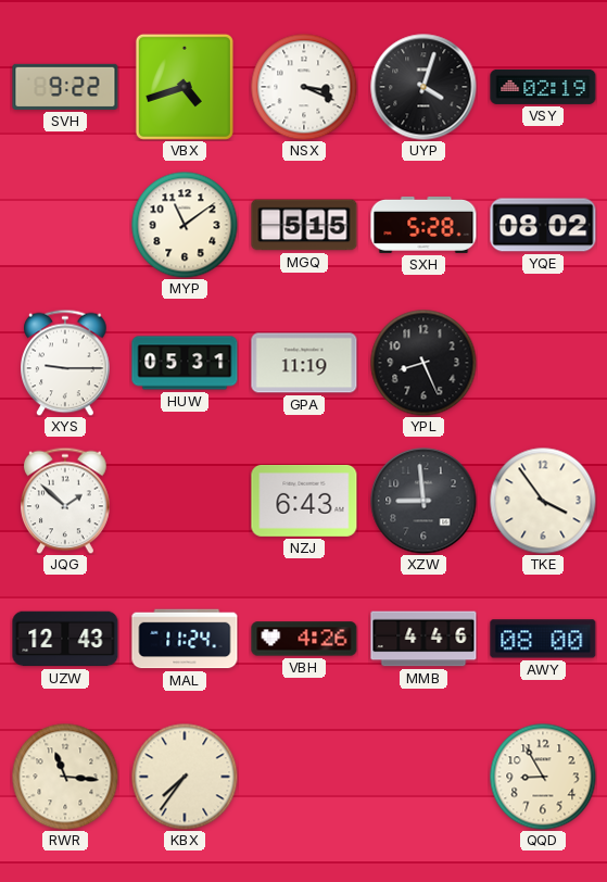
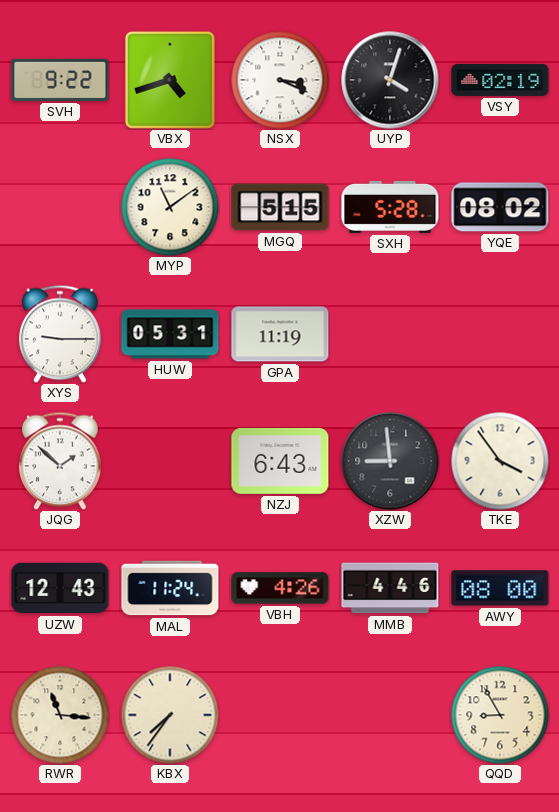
YPL: 8:26 -> none
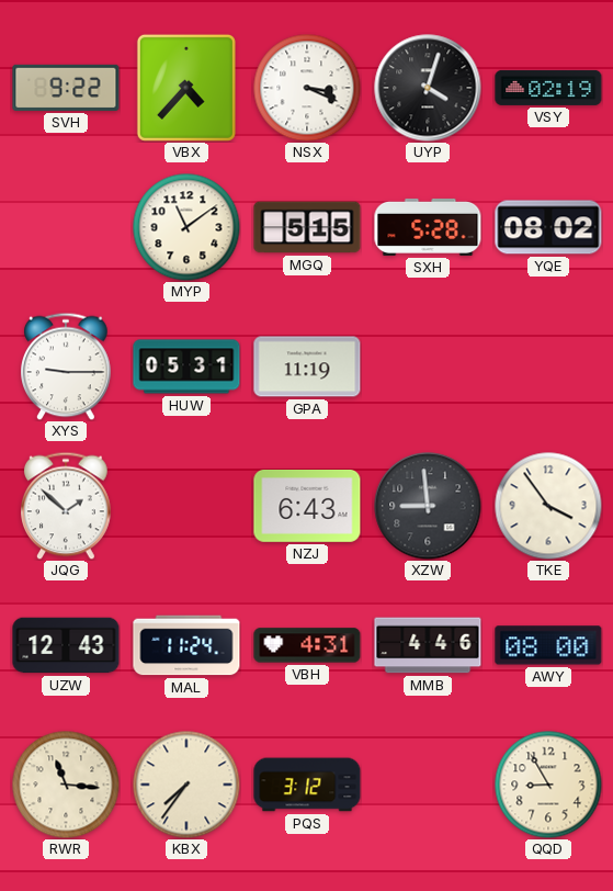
VBX: 4:42 -> 4:37
VBH: 4:26 -> 4:31
PQS: none -> 3:12
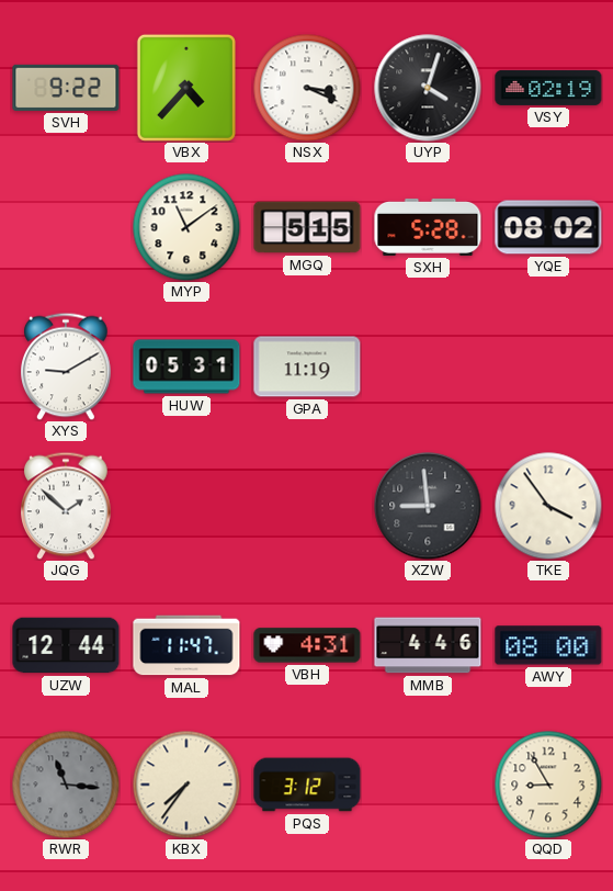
XYS: 9:15 -> 9:10
NZJ: 6:43 -> none
UZW: 12:43 -> 12:44
MAL: 11:24 -> 11:47
RWR dial: cream -> grey
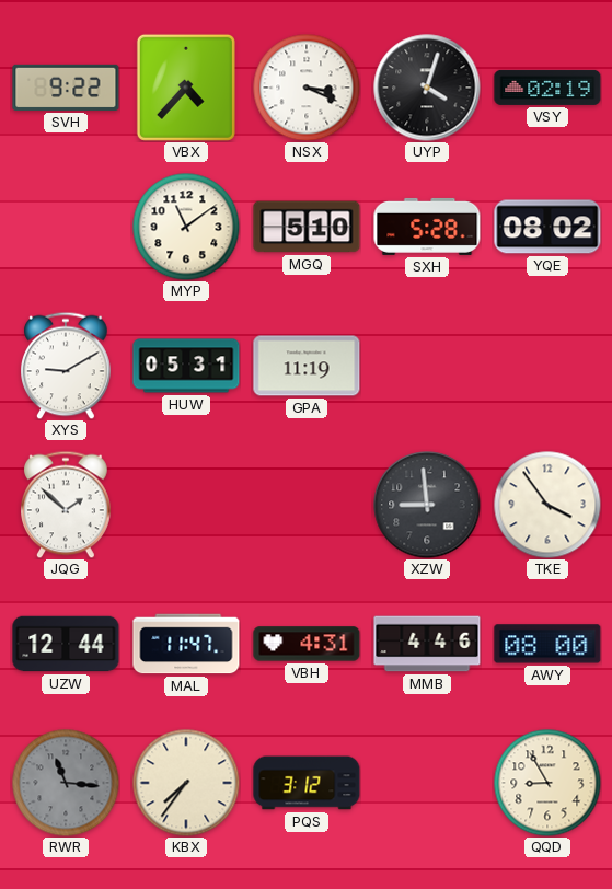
MGQ: 5:15 -> 5:10
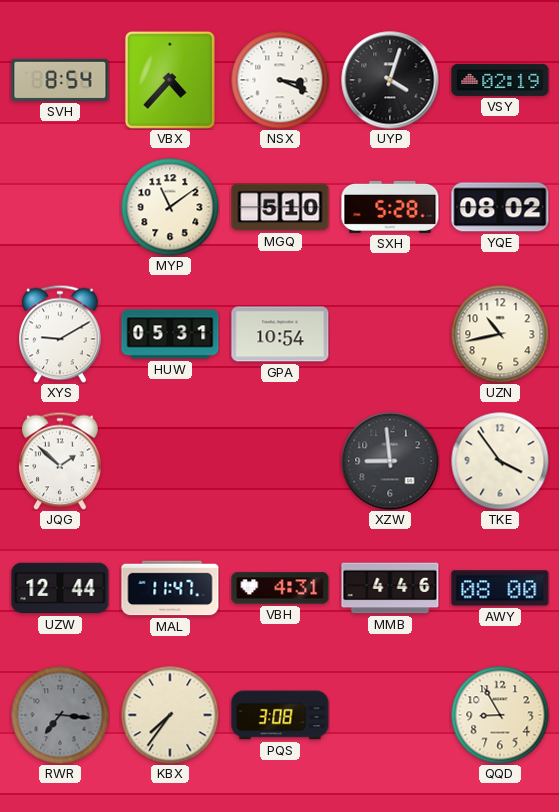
SVH: 9:22 -> 8:54
GPA: 11:19 -> 10:54
UZN: none -> 10:43
RWR: 11:16 -> 7:16
PQS: 3:12 -> 3:08
